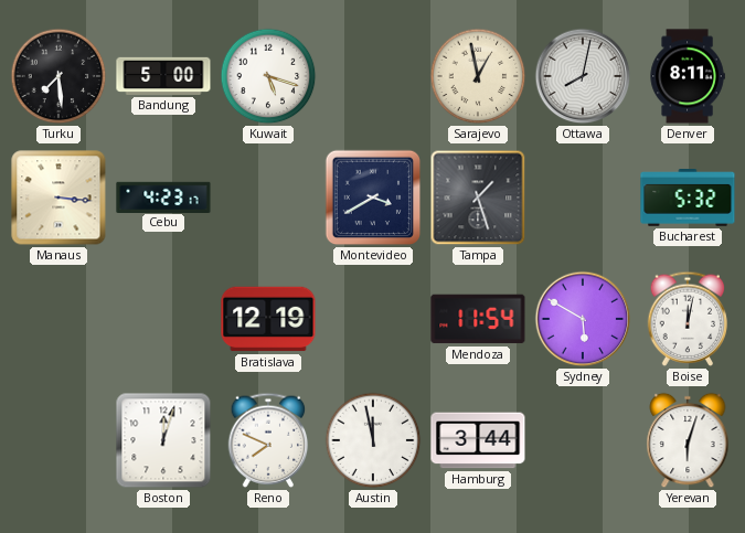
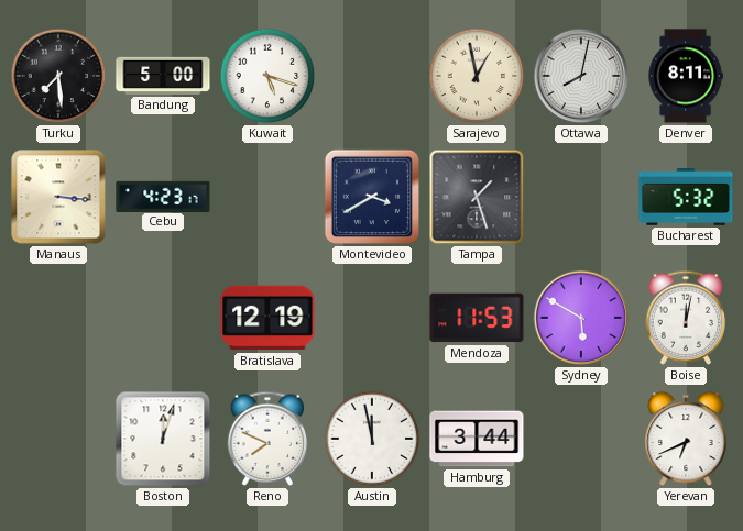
Mendoza: 11:54 -> 11:53
Yerevan: 6:03 -> 6:41
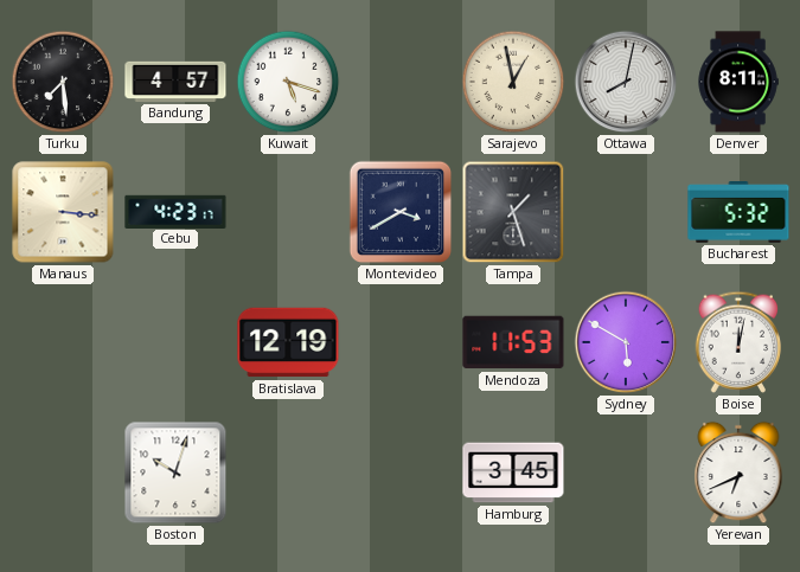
Bandung: 5:00 -> 4:57
Boston: 12:03 -> 10:03
Reno: 7:49 -> none
Austin: 11:58 -> none
Hamburg: 3:44 -> 3:45
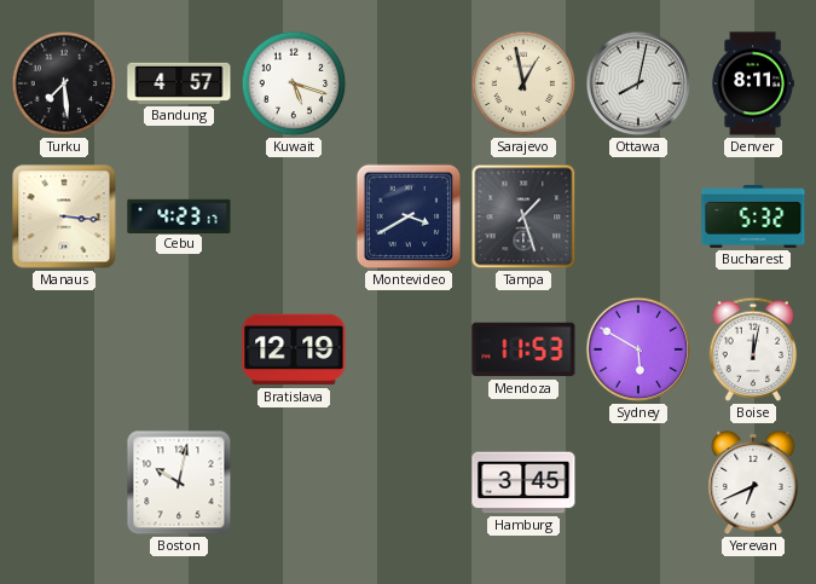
Boston: 10:03 -> 10:02
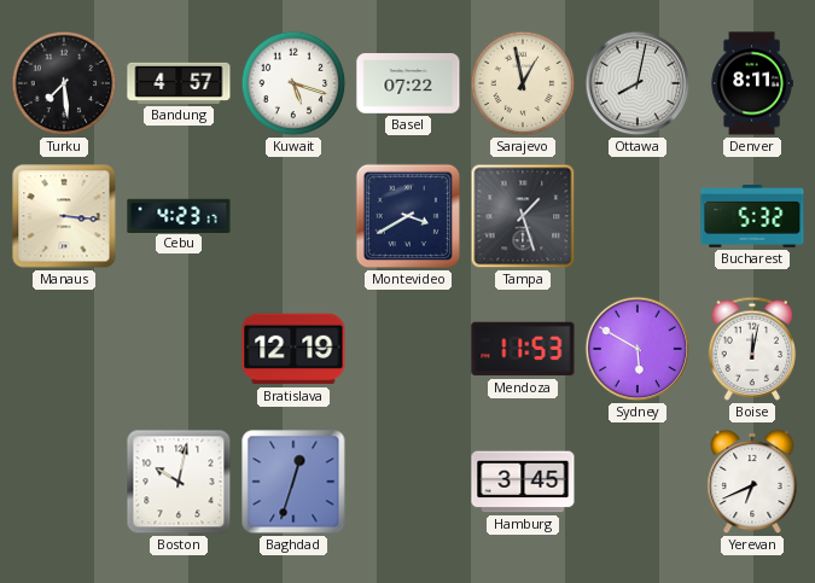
Basel: none -> 07:22
Baghdad: none -> 12:33
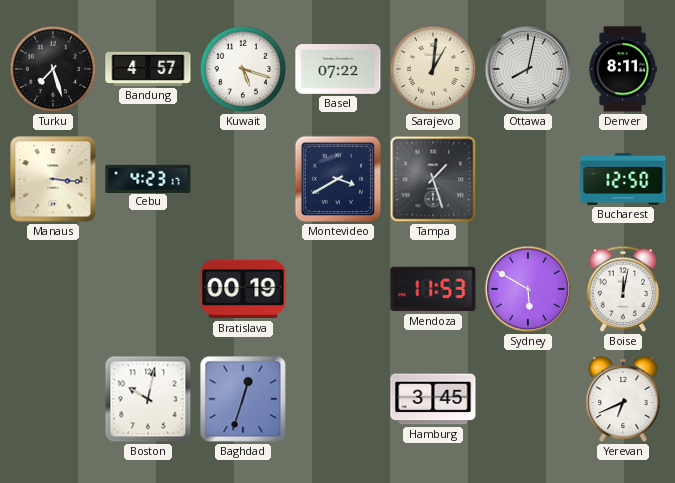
Turku: 7:29 -> 7:27
Sarajevo: 12:58 -> 1:01
Bucharest: 5:32 -> 12:50
Bratislava: 12:19 -> 00:19
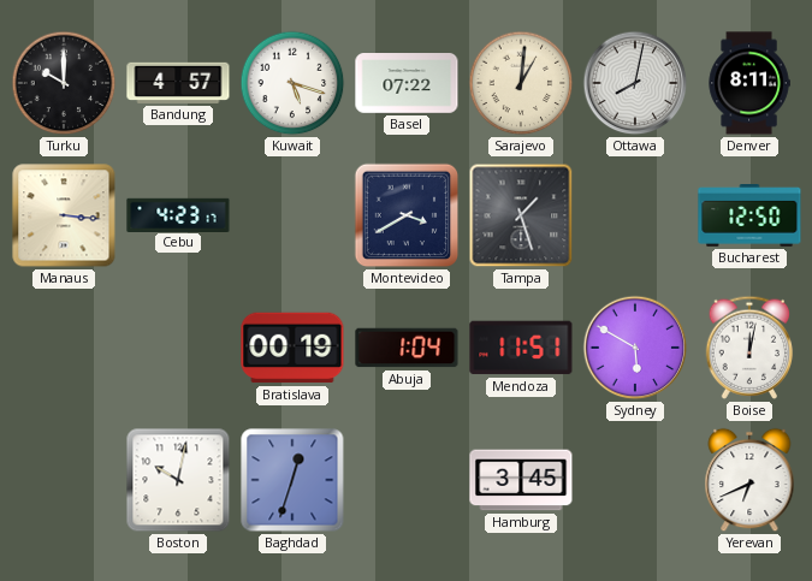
Turku: 7:27 -> 10:00
Abuja: none -> 1:04
Mendoza: 11:53 -> 11:51
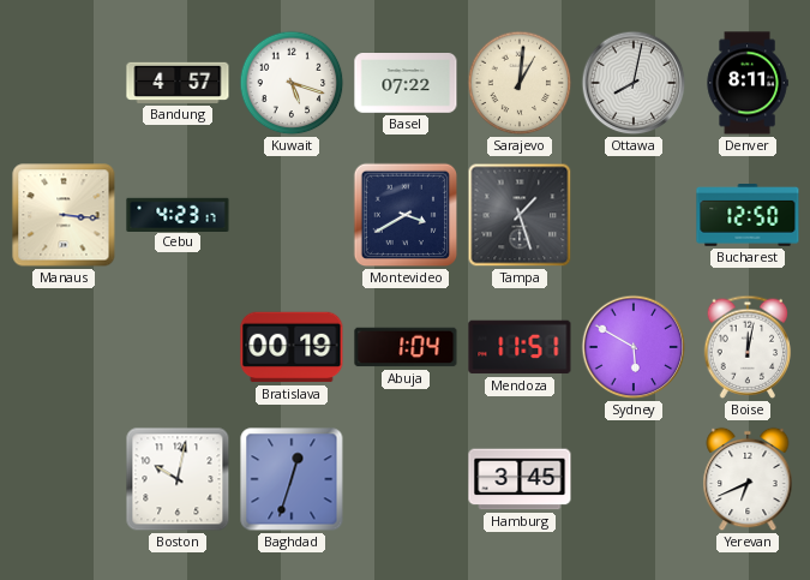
Turku: 10:00 -> none
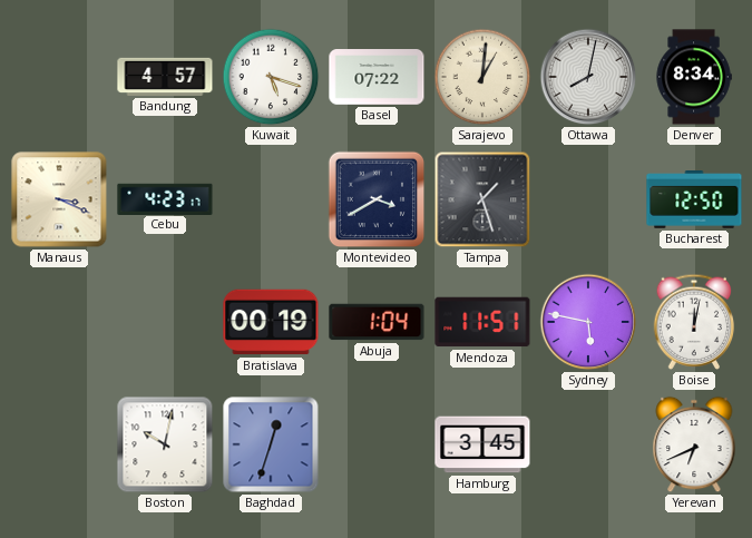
Denver: 8:11 -> 8:34
Manaus: 3:16 -> 3:19
Sydney: 5:50 -> 5:47
